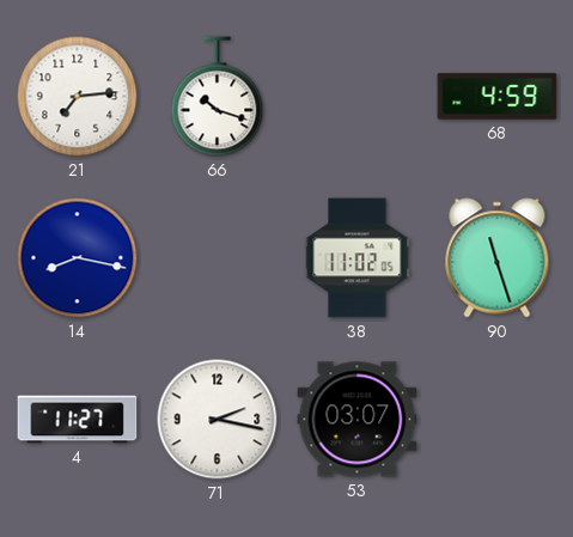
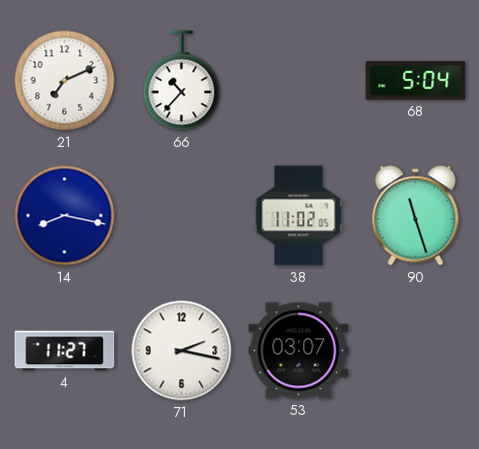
21: 7:14 -> 7:11
66: 10:18 -> 10:37
68: 4:59 -> 5:04
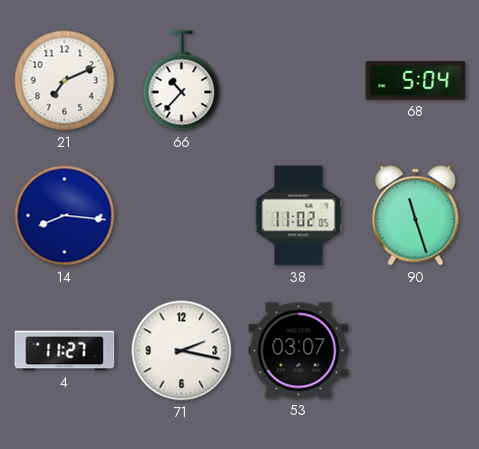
14: 8:17 -> 8:16
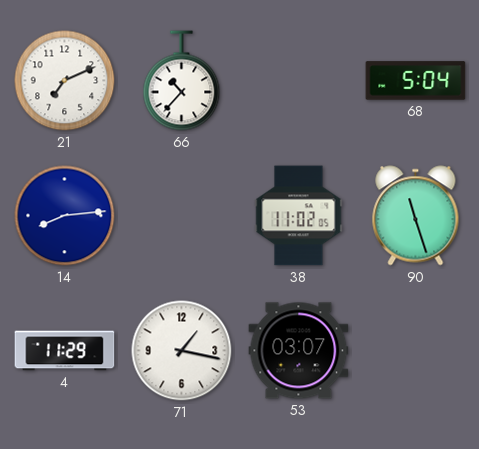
14: 8:16 -> 8:14
4: 11:27 -> 11:29
71: 2:17 -> 1:17
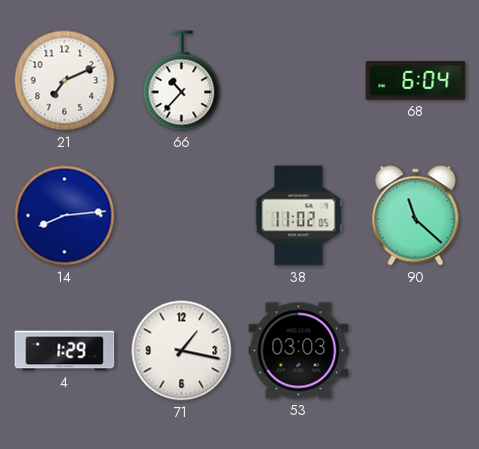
68: 5:04 -> 6:04
90: 11:27 -> 11:22
4: 11:29 -> 1:29
53: 03:07 -> 03:03
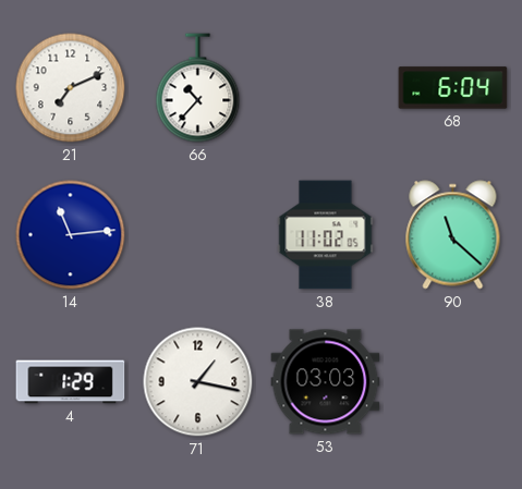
14: 8:14 -> 11:14
